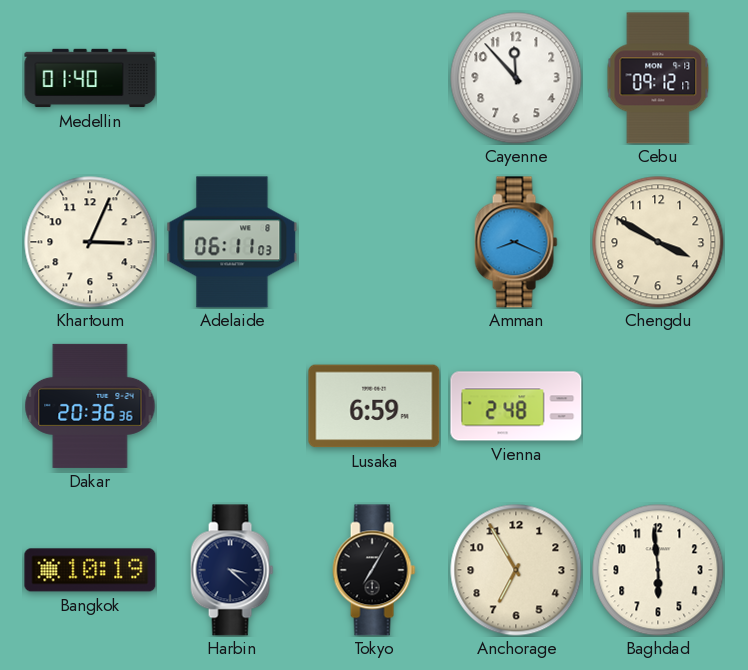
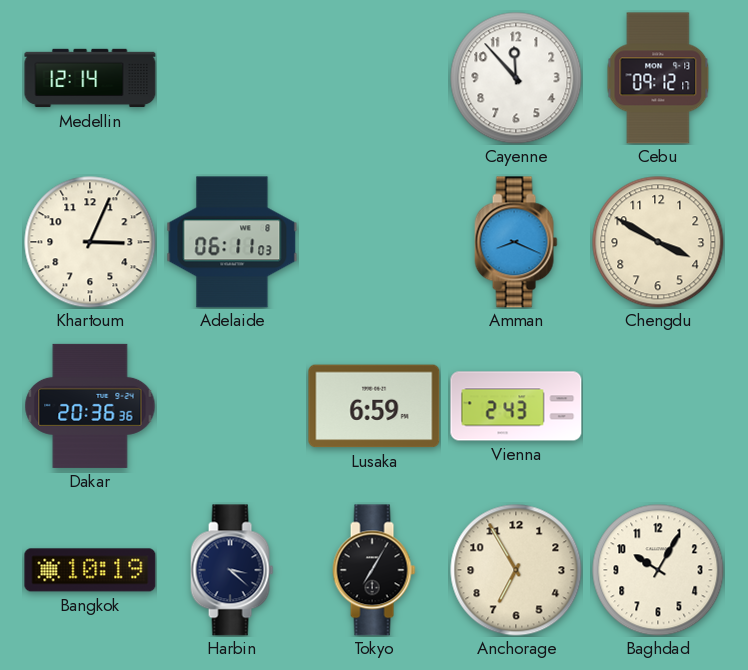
Medellin: 01:40 -> 12:14
Vienna: 2:48 -> 2:43
Baghdad: 5:59 -> 10:05
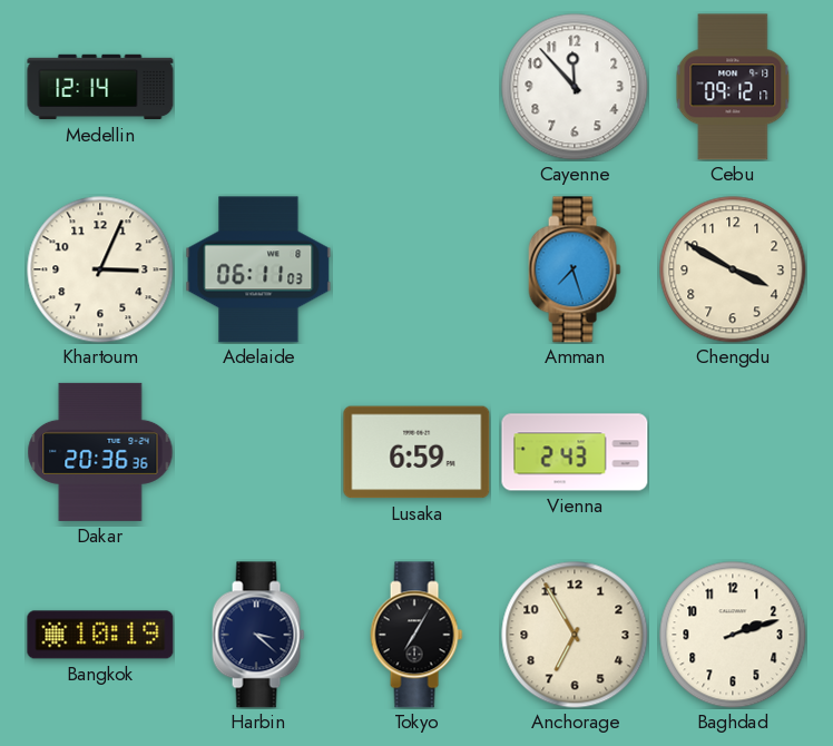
Amman: 8:19 -> 7:27
Baghdad: 10:05 -> 2:12
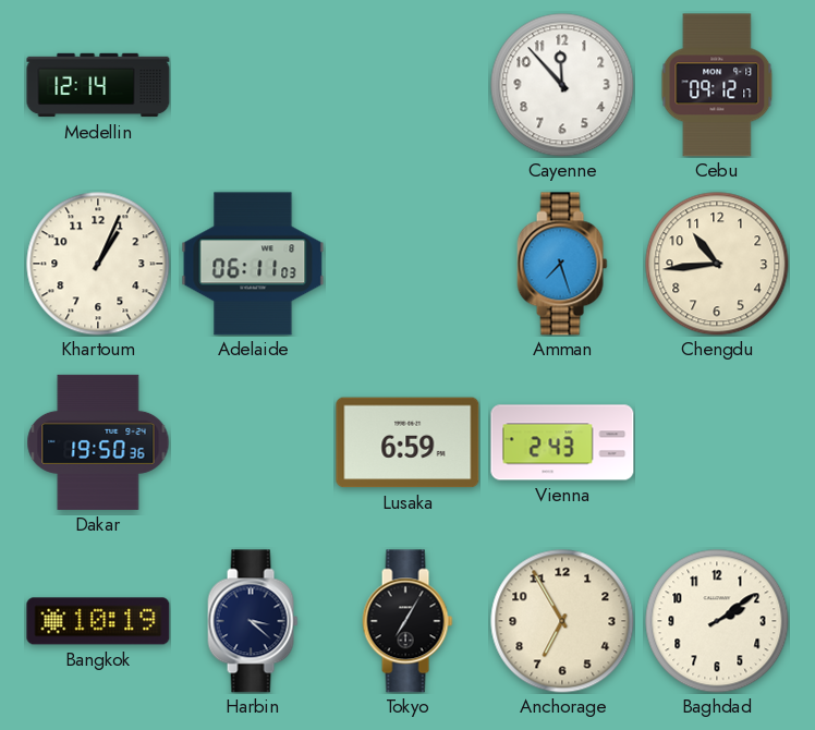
Khartoum: 3:04 -> 1:04
Chengdu: 3:50 -> 10:44
Dakar: 20:36 -> 19:50
Baghdad: 2:12 -> 2:09
